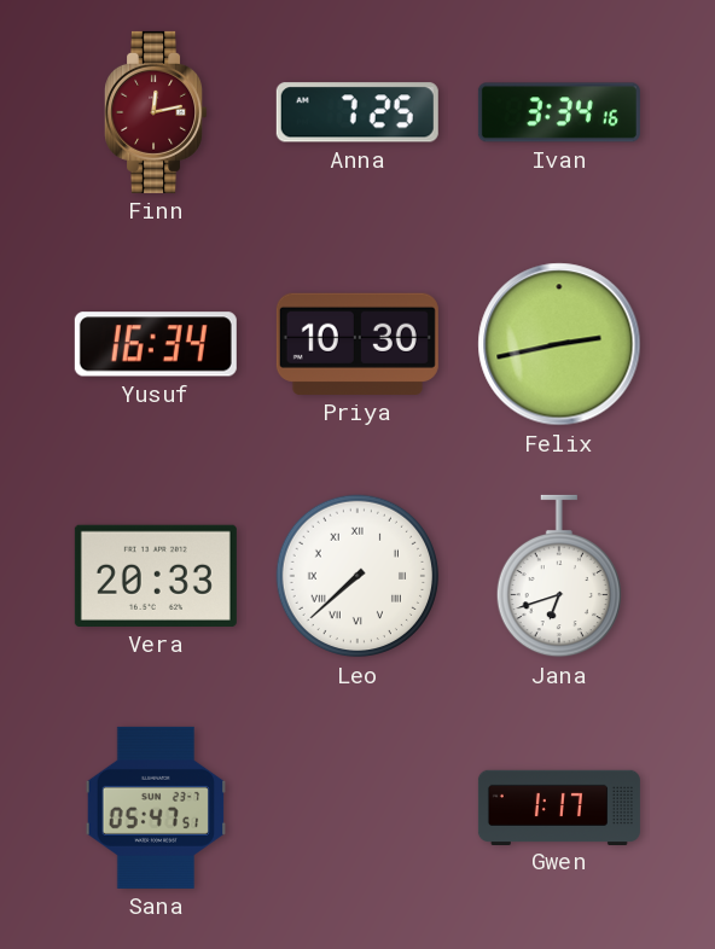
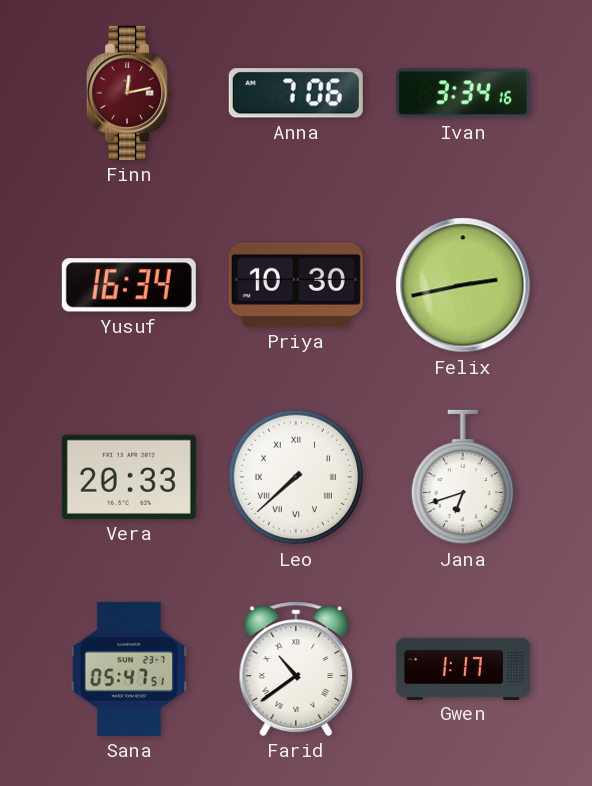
Anna: 7:25 -> 7:06
Farid: none -> 10:39
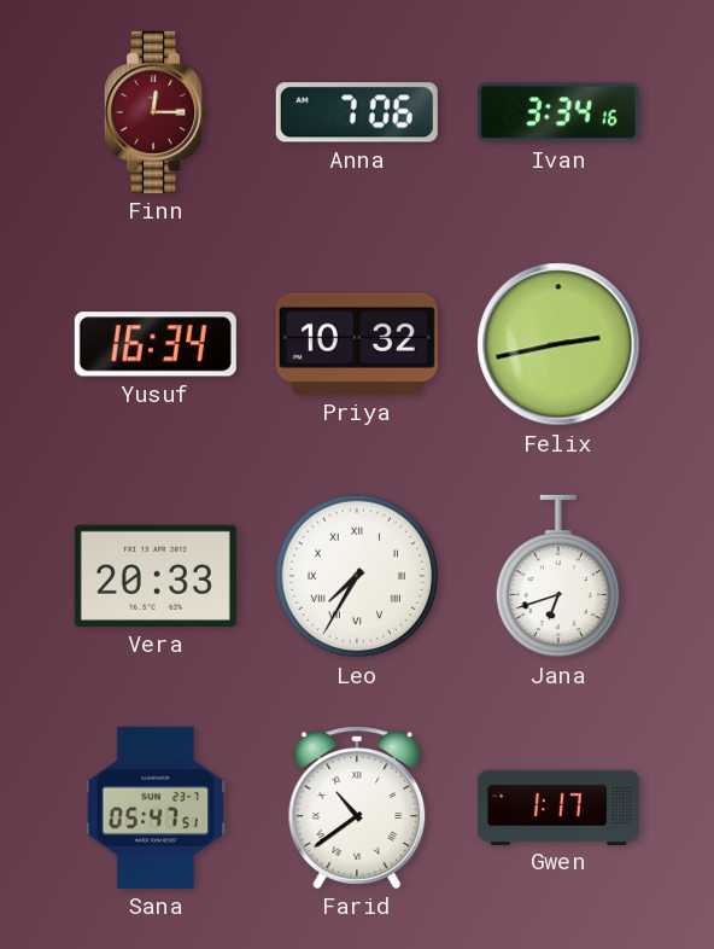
Finn: 12:13 -> 12:15
Priya: 10:30 -> 10:32
Leo: 7:38 -> 7:35
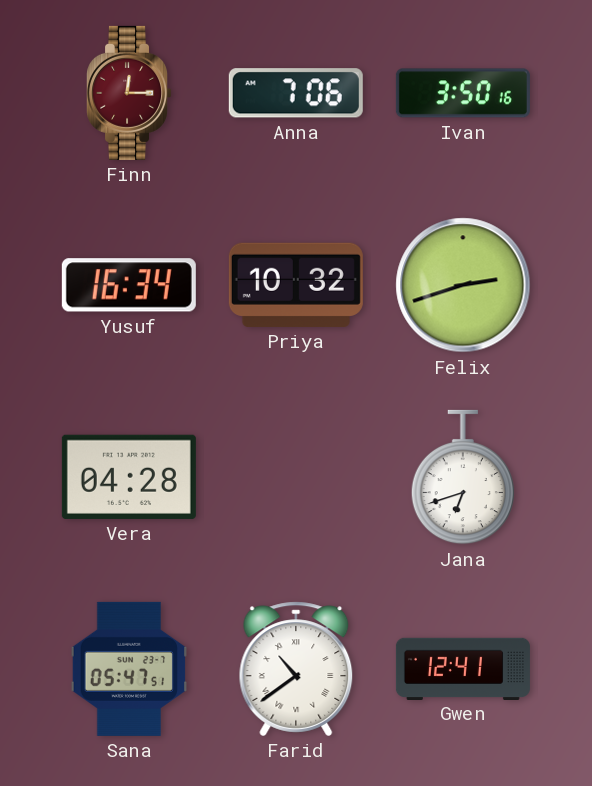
Ivan: 3:34 -> 3:50
Felix: 2:43 -> 2:42
Vera: 20:33 -> 04:28
Leo: 7:35 -> none
Gwen: 1:17 -> 12:41
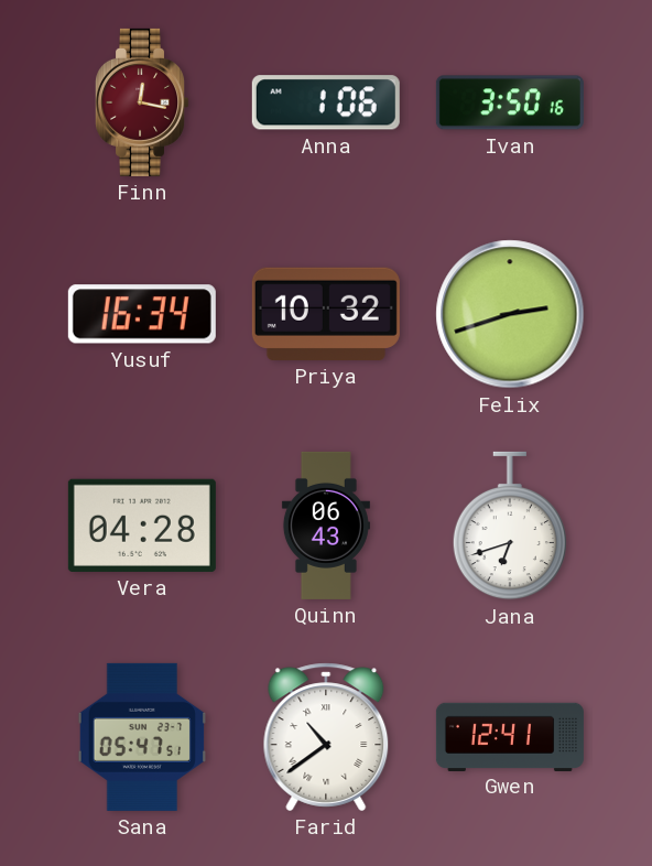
Finn: 12:15 -> 12:17
Anna: 7:06 -> 1:06
Quinn: none -> 06:43
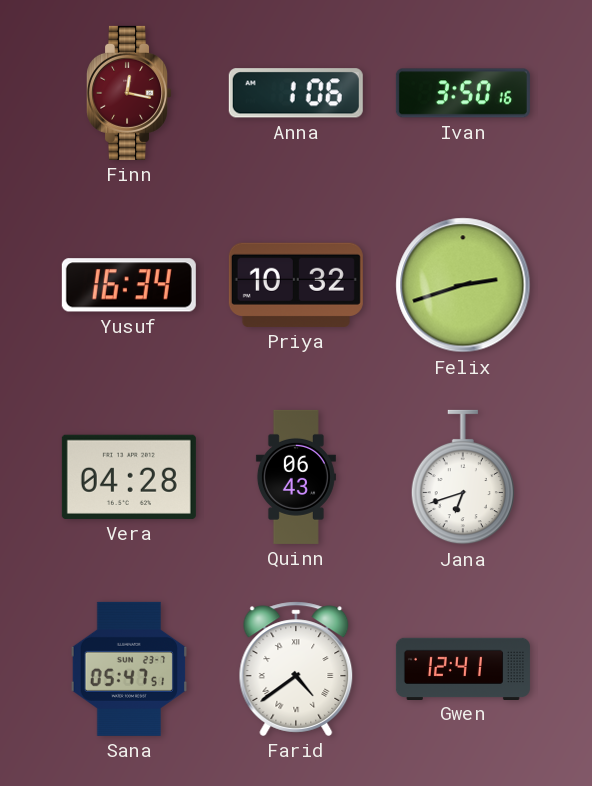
Farid: 10:39 -> 4:39
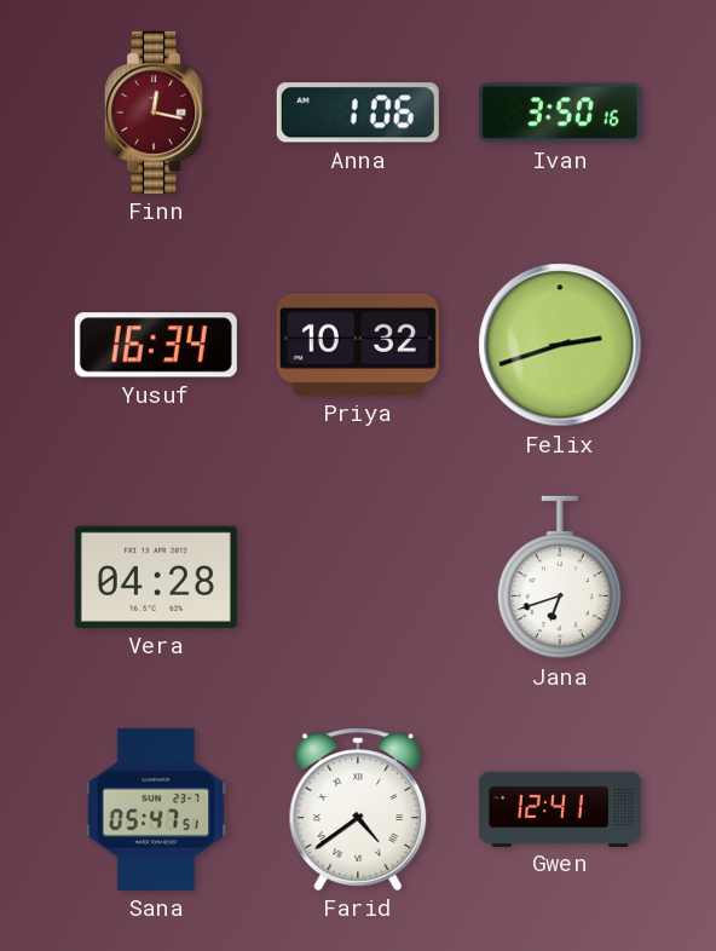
Quinn: 06:43 -> none
